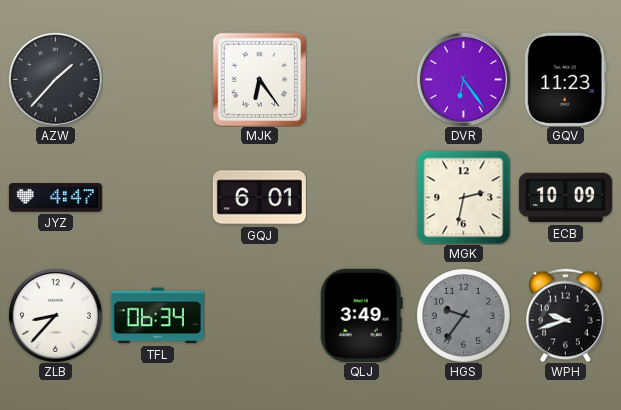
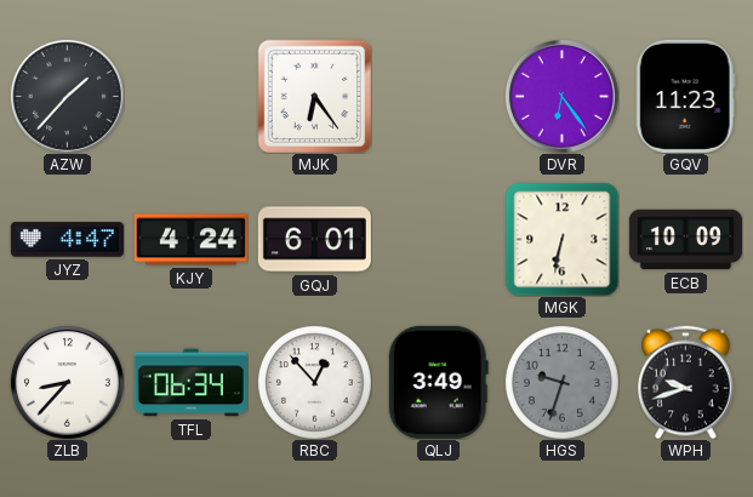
KJY: none -> 4:24
MGK: 2:32 -> 6:32
RBC: none -> 12:53
HGS: 9:36 -> 9:33
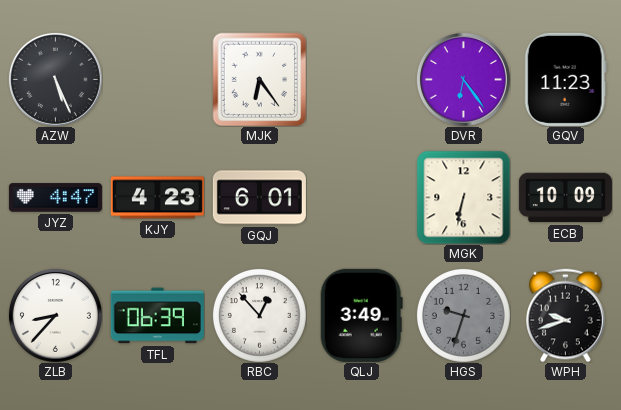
AZW: 1:37 -> 5:26
KJY: 4:24 -> 4:23
TFL: 06:34 -> 06:39
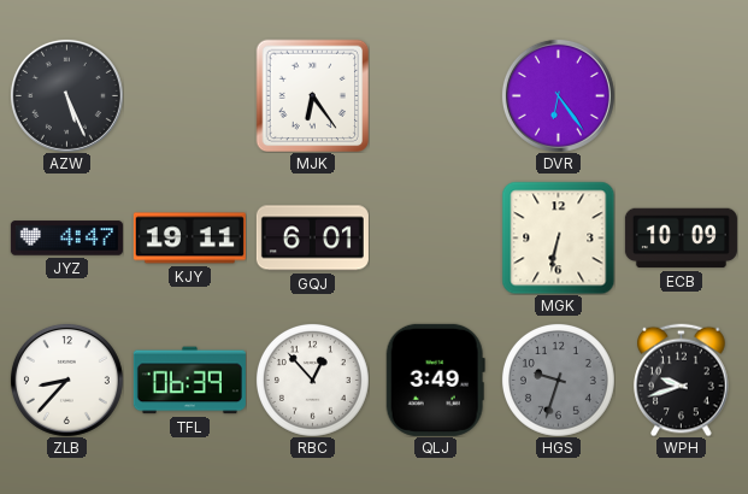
GQV: 11:23 -> none
KJY: 4:23 -> 19:11
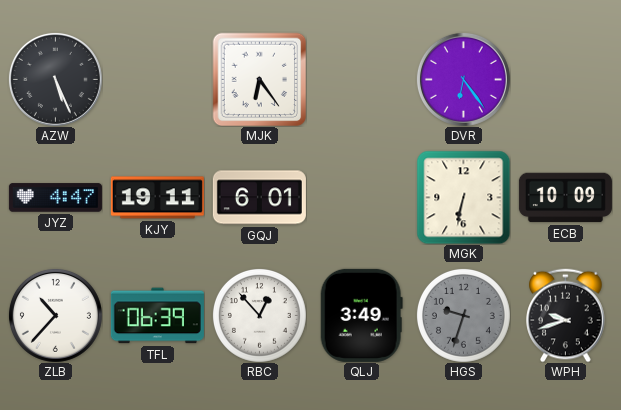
ZLB: 8:37 -> 10:37
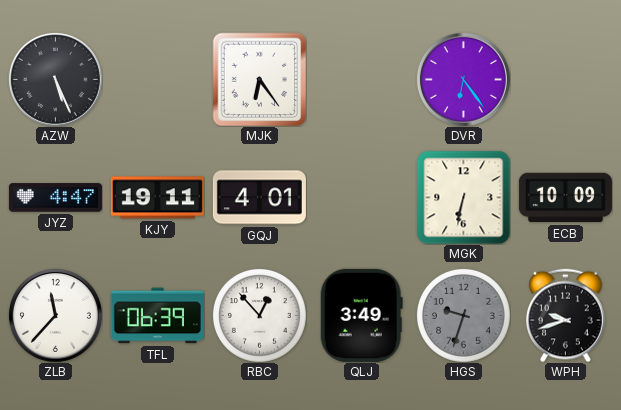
GQJ: 6:01 -> 4:01
ZLB: 10:37 -> 11:37
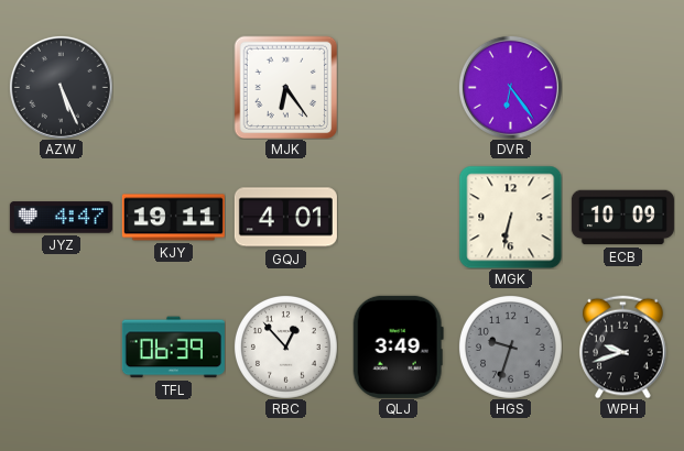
ZLB: 11:37 -> none
